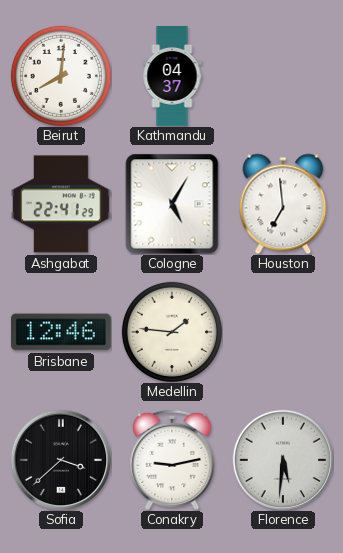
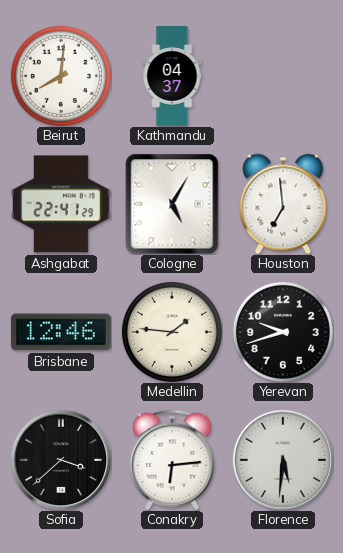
Yerevan: none -> 9:42
Conakry: 9:13 -> 6:14
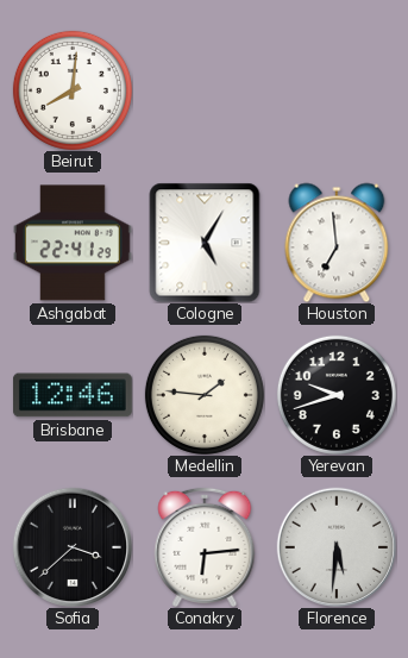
Kathmandu: 04:37 -> none
